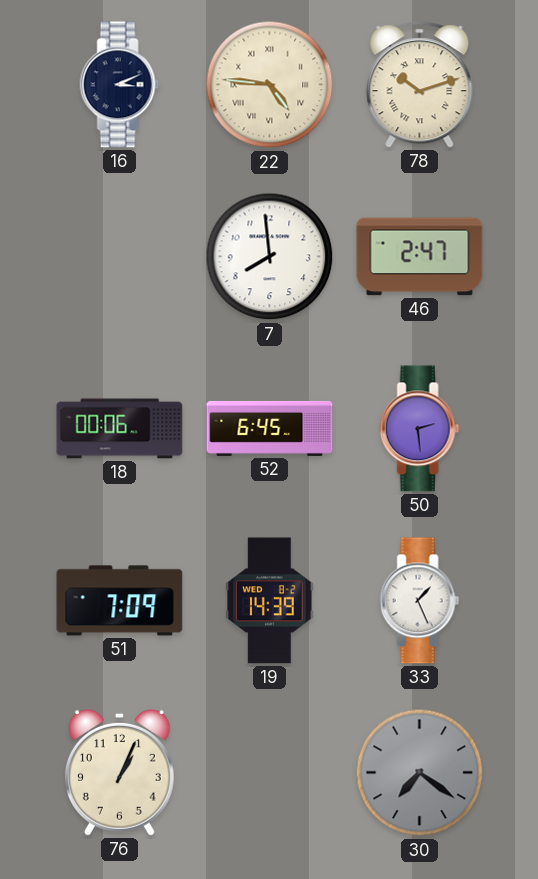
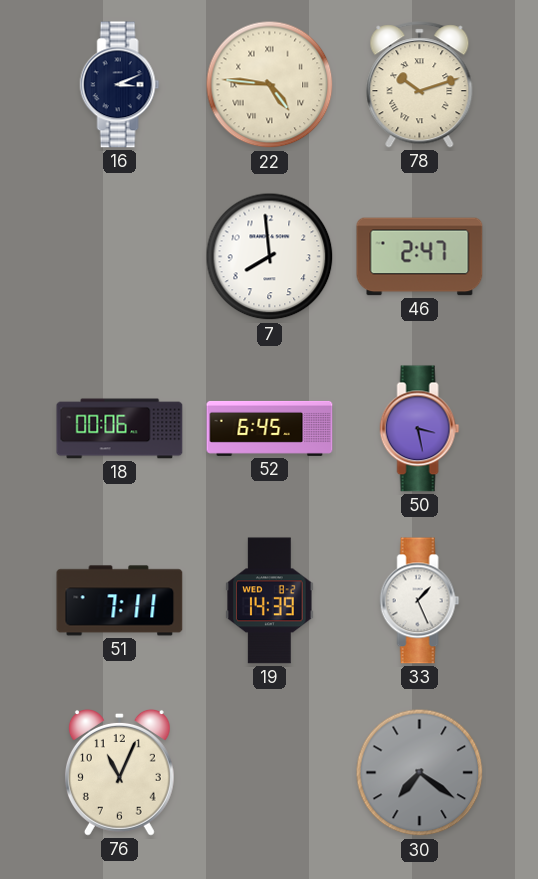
50: 2:29 -> 3:28
51: 7:09 -> 7:11
76: 1:04 -> 11:04
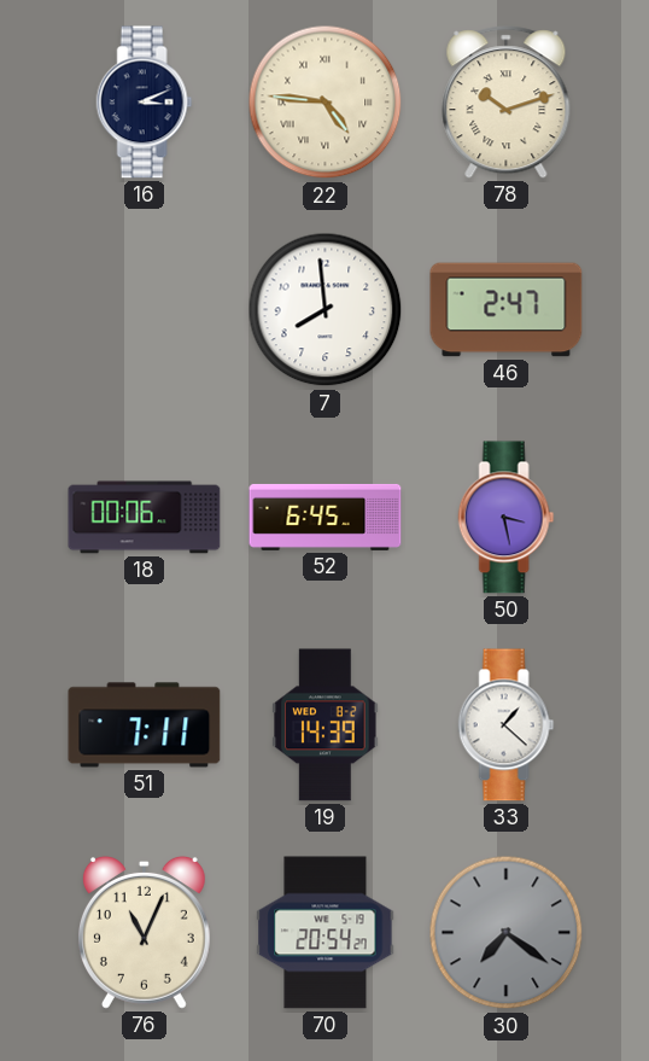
33: 1:26 -> 1:22
70: none -> 20:54
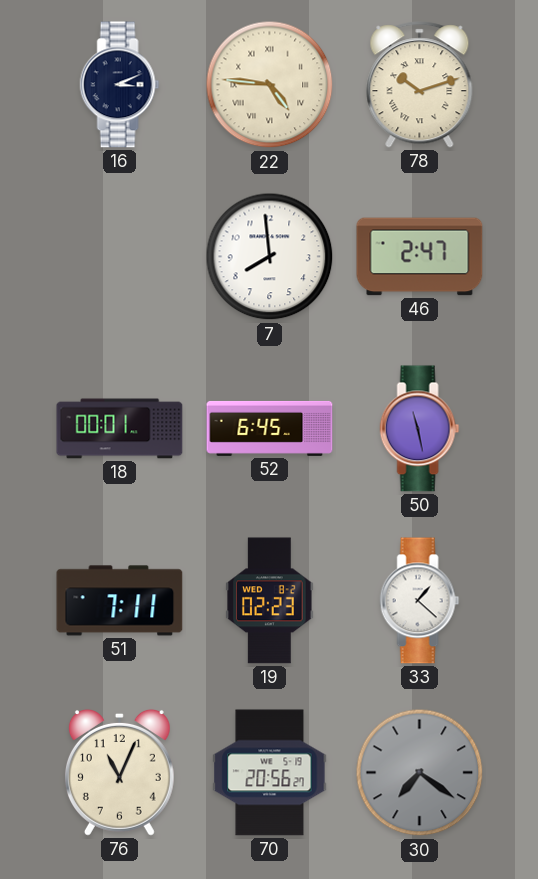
18: 00:06 -> 00:01
50: 3:28 -> 11:28
19: 14:39 -> 02:23
70: 20:54 -> 20:56
